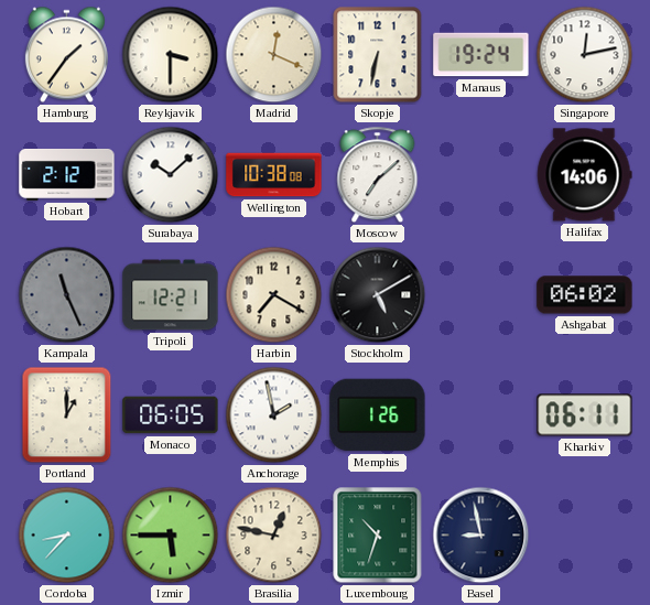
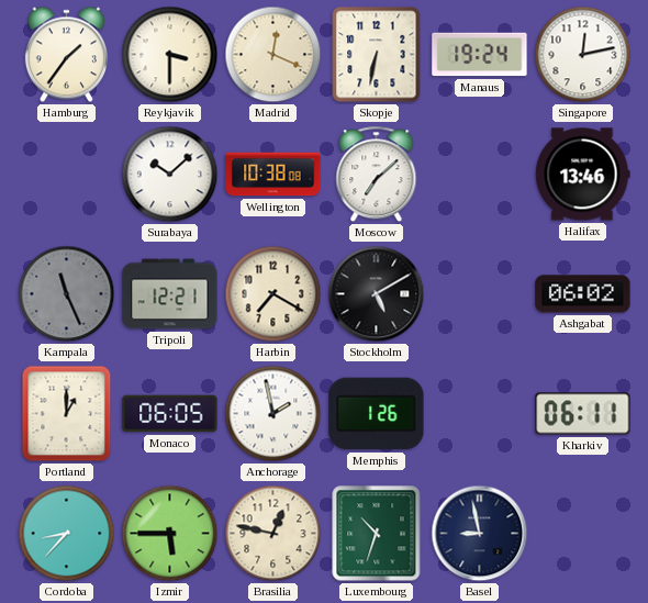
Hobart: 2:12 -> none
Halifax: 14:06 -> 13:46
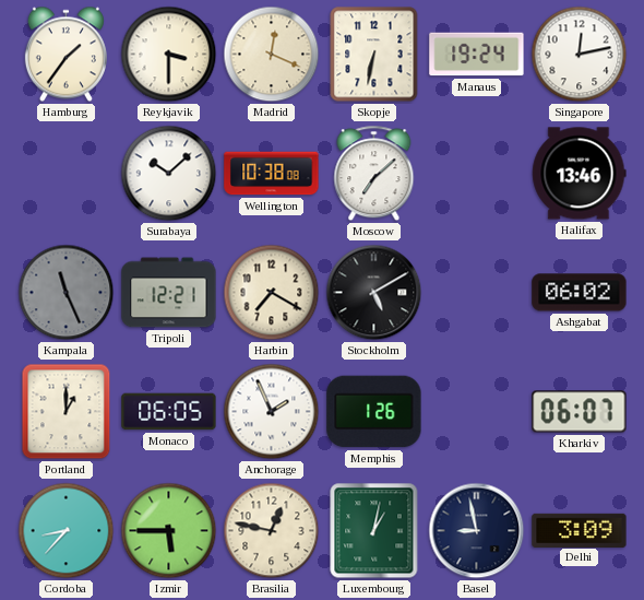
Anchorage: 1:58 -> 1:56
Kharkiv: 06:11 -> 06:07
Luxembourg: 10:33 -> 1:02
Delhi: none -> 3:09
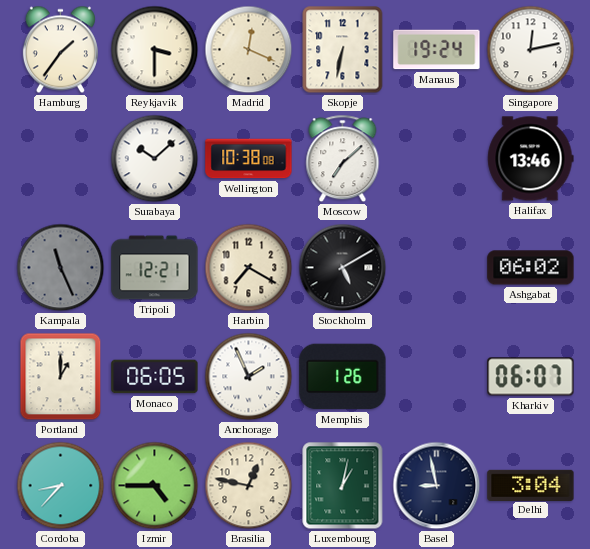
Izmir: 5:45 -> 4:45
Delhi: 3:09 -> 3:04
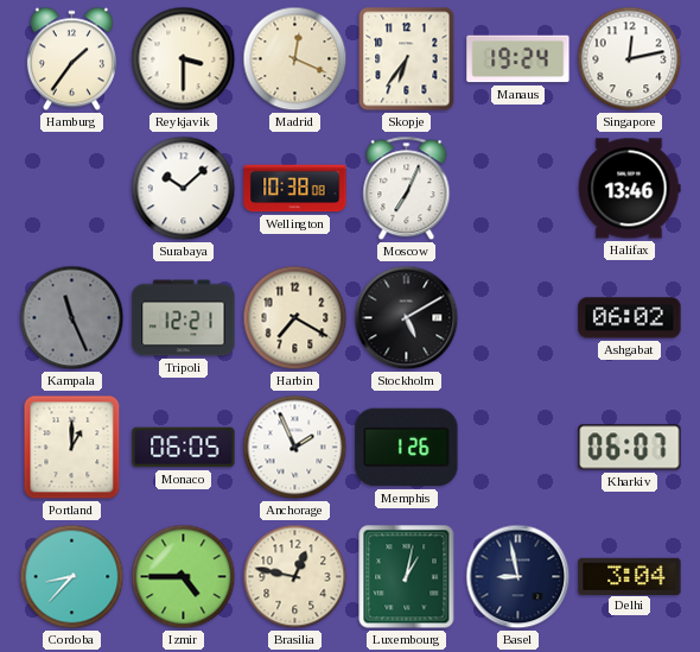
Skopje: 6:32 -> 6:36
Moscow: 7:08 -> 7:04
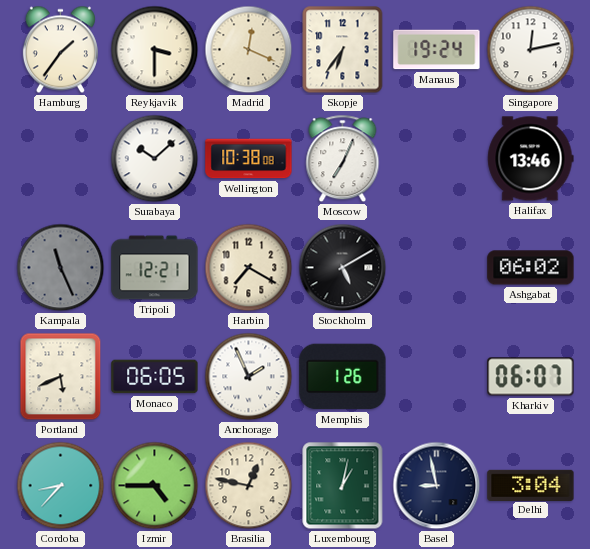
Portland: 1:00 -> 5:41
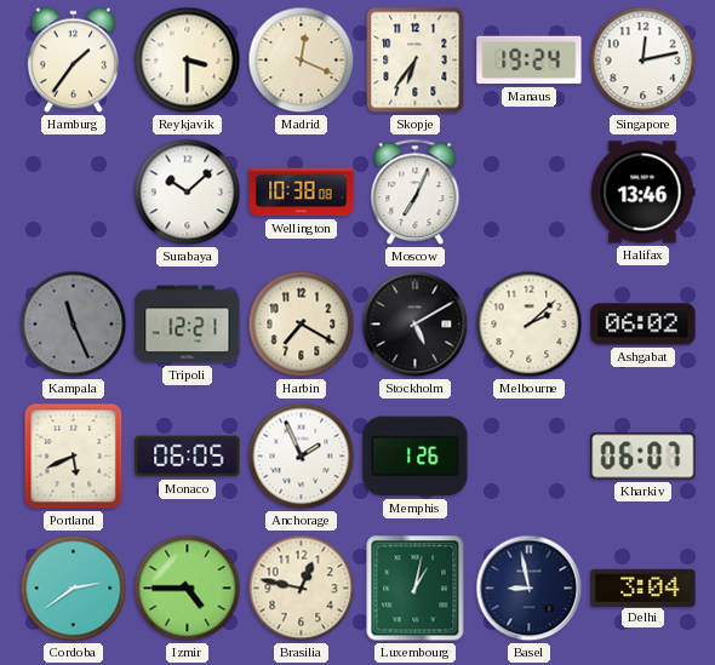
Melbourne: none -> 2:08
Cordoba: 8:37 -> 2:39
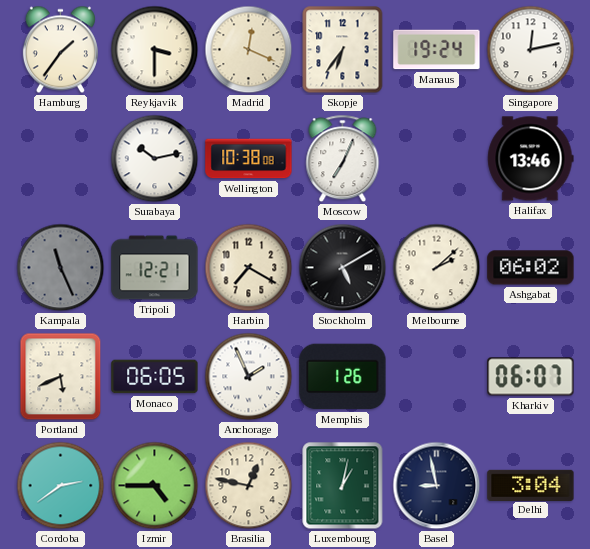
Surabaya: 10:08 -> 10:13
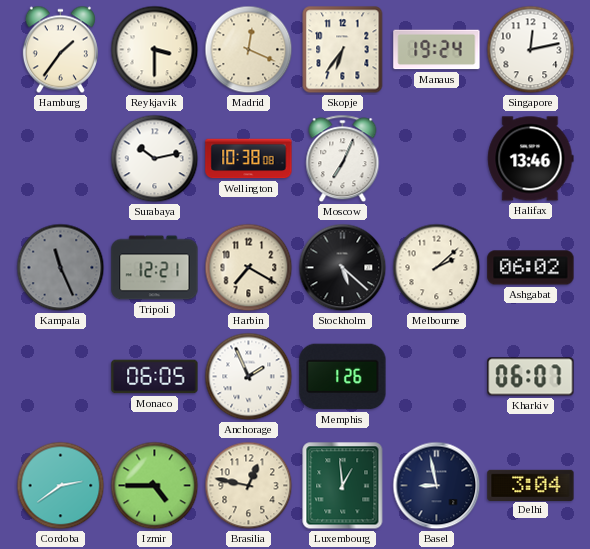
Stockholm: 5:10 -> 5:22
Portland: 5:41 -> none
Luxembourg: 1:02 -> 12:59
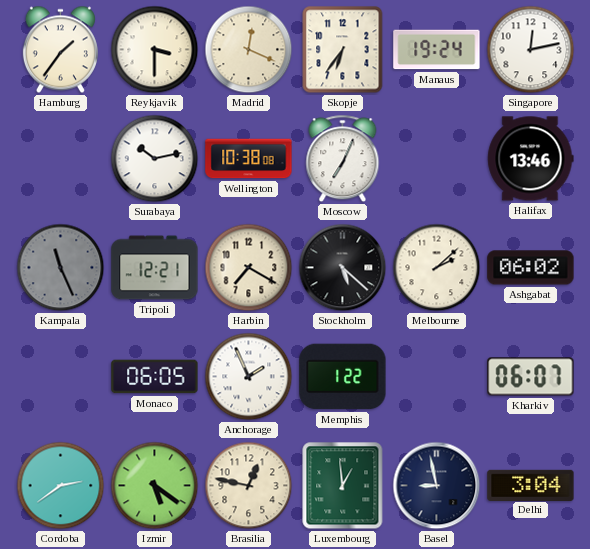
Memphis: 1:26 -> 1:22
Izmir: 4:45 -> 5:21
